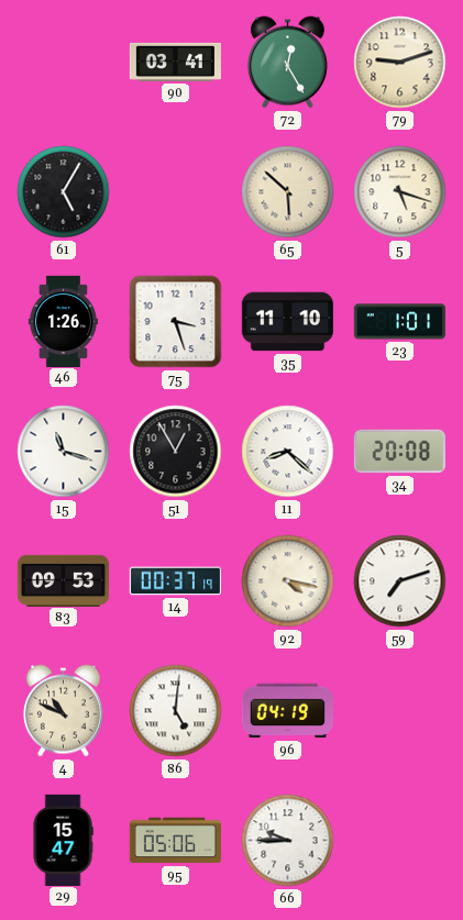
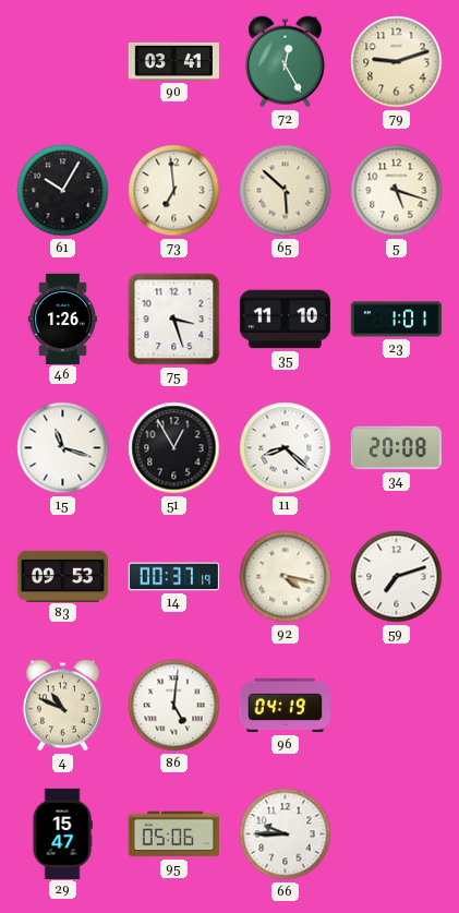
61: 5:05 -> 10:05
73: none -> 6:59
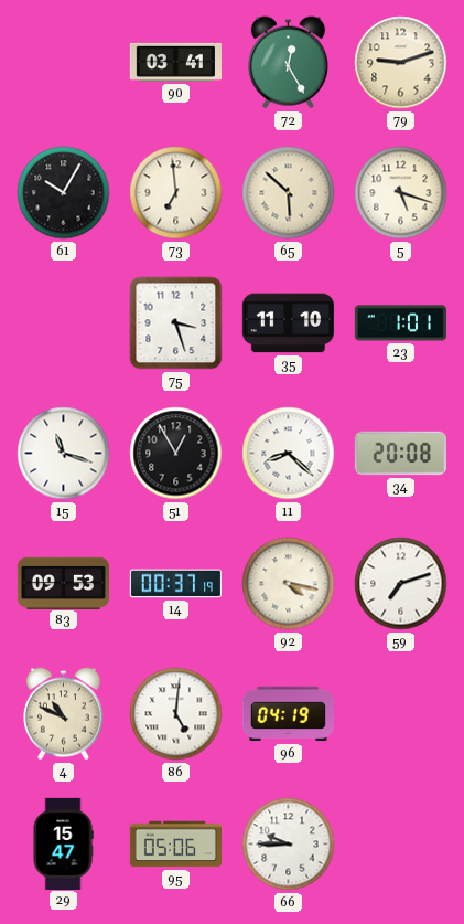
46: 1:26 -> none
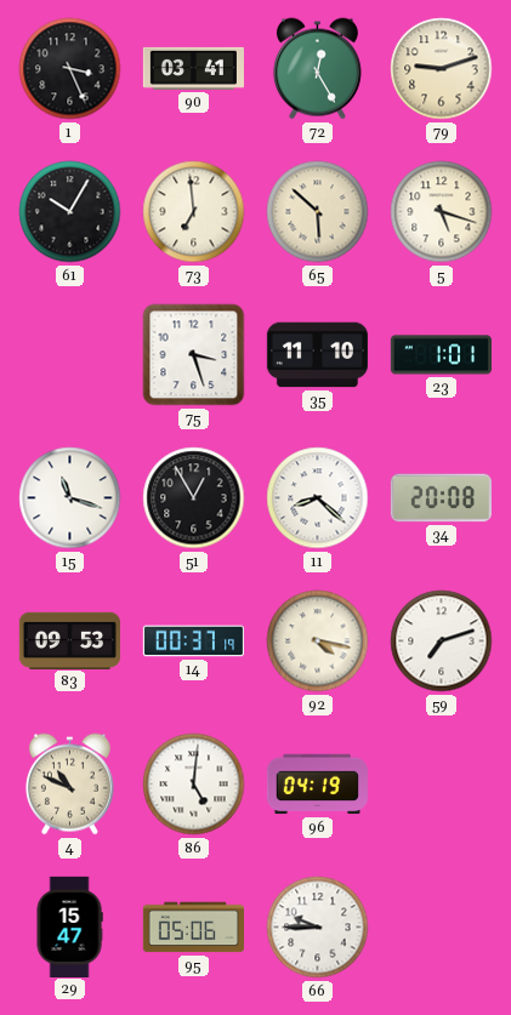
1: none -> 3:26
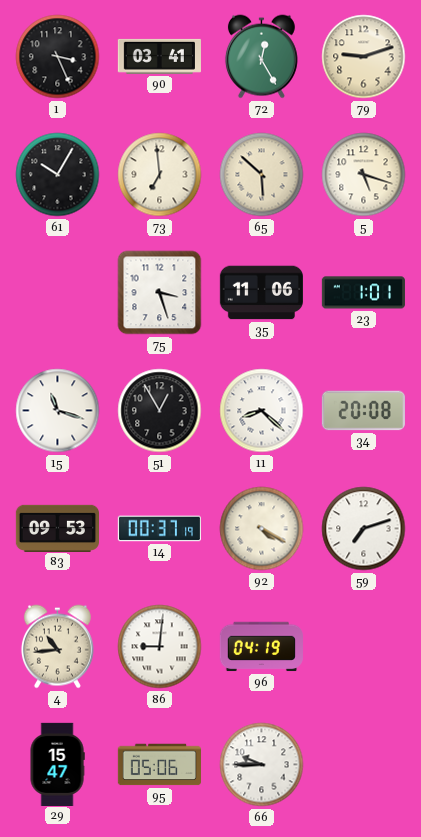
35: 11:10 -> 11:06
92: 4:17 -> 4:20
4: 10:49 -> 10:44
86: 5:01 -> 9:01
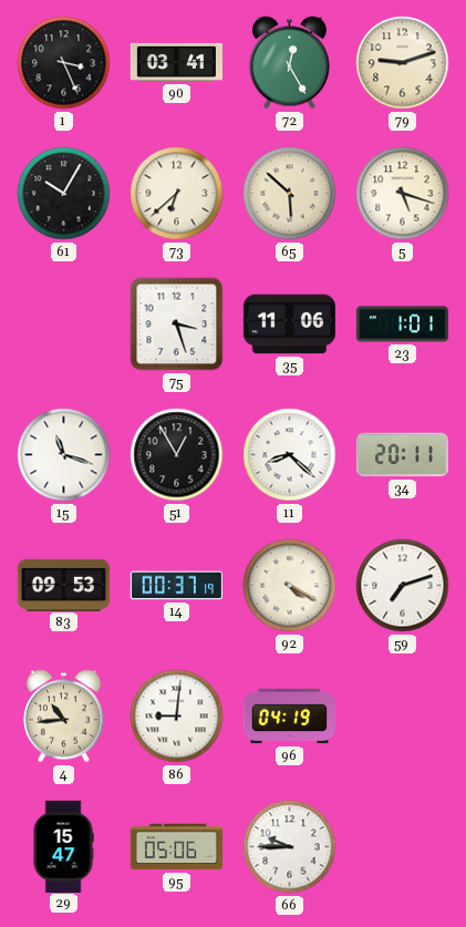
73: 6:59 -> 6:38
34: 20:08 -> 20:11
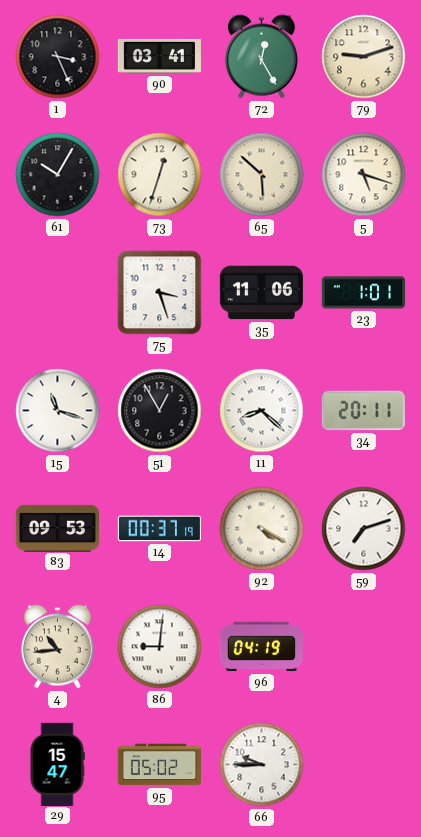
73: 6:38 -> 12:33
95: 05:06 -> 05:02
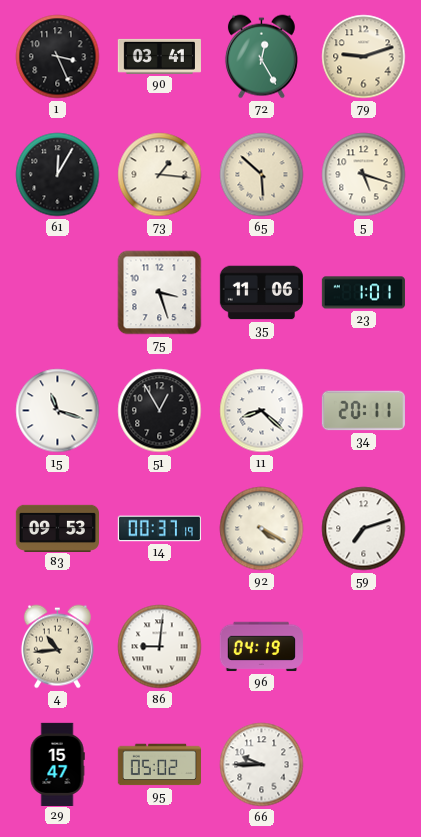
61: 10:05 -> 12:05
73: 12:33 -> 1:16
